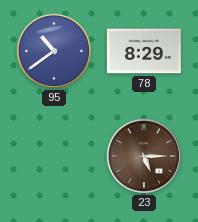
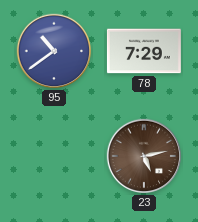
78: 8:29 -> 7:29
23: 5:15 -> 5:13
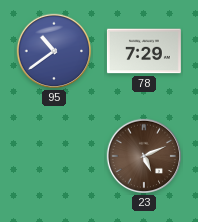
23: 5:13 -> 5:11
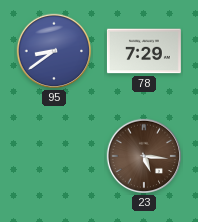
95: 10:39 -> 8:39
23: 5:11 -> 5:16
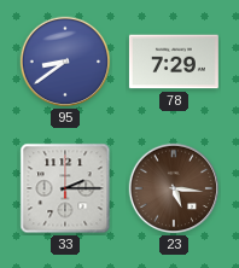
33: none -> 2:15
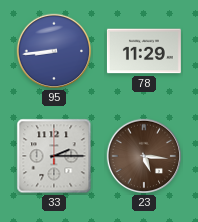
95: 8:39 -> 8:44
78: 7:29 -> 11:29
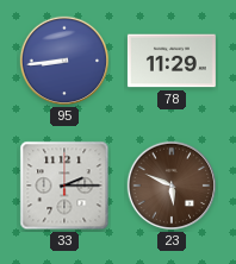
23: 5:16 -> 5:49
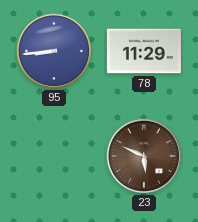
33: 2:15 -> none
